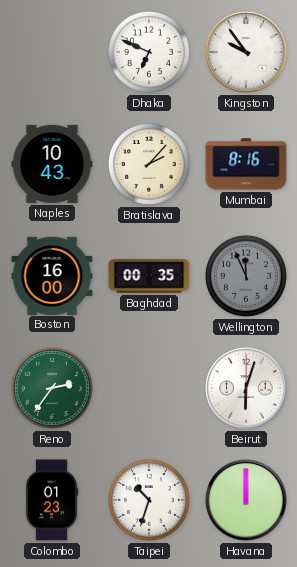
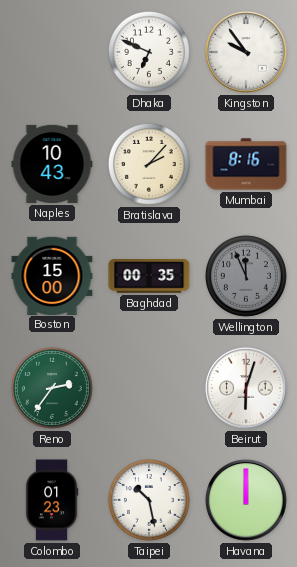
Boston: 16:00 -> 15:00
Taipei: 10:33 -> 10:28
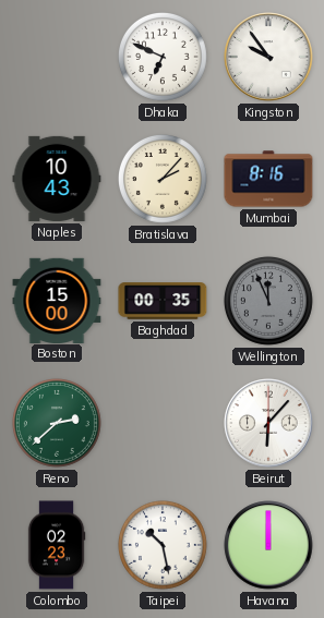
Reno: 2:36 -> 2:38
Beirut: 6:03 -> 6:07
Colombo: 01:23 -> 02:23
